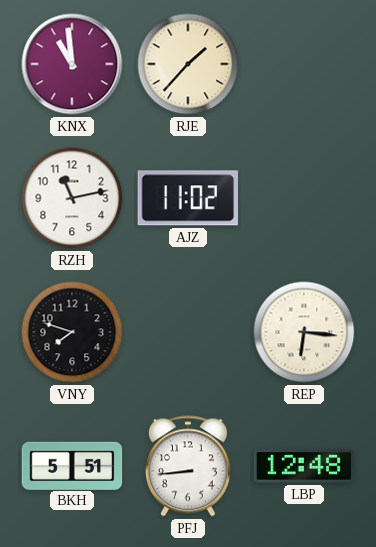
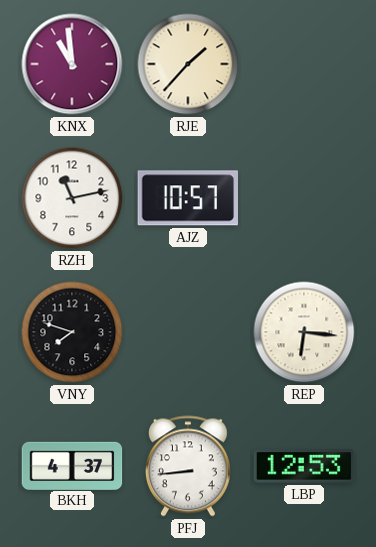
AJZ: 11:02 -> 10:57
BKH: 5:51 -> 4:37
LBP: 12:48 -> 12:53
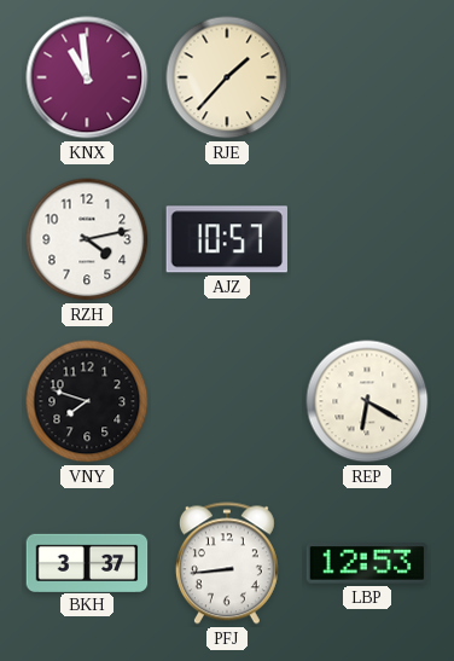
RZH: 11:13 -> 4:13
REP: 6:16 -> 6:20
BKH: 4:37 -> 3:37
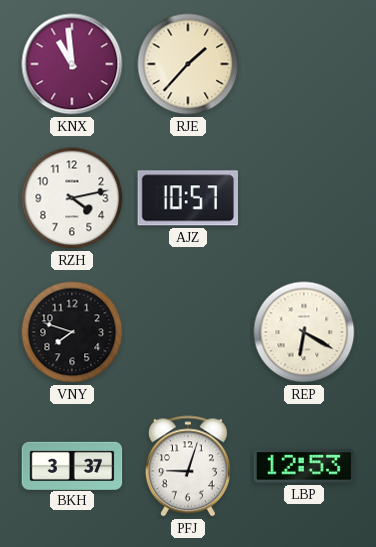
PFJ: 8:44 -> 9:03
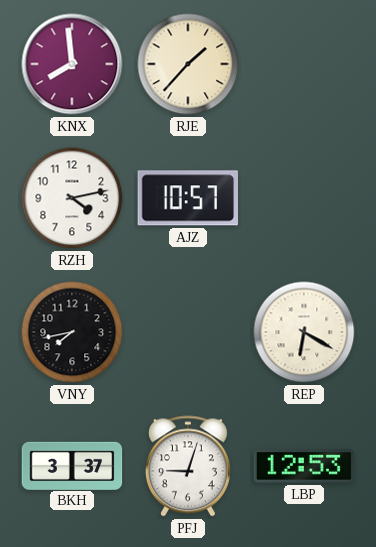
KNX: 10:59 -> 7:59
VNY: 7:48 -> 7:43
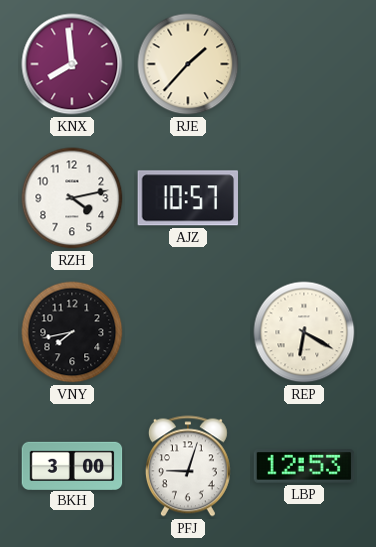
BKH: 3:37 -> 3:00
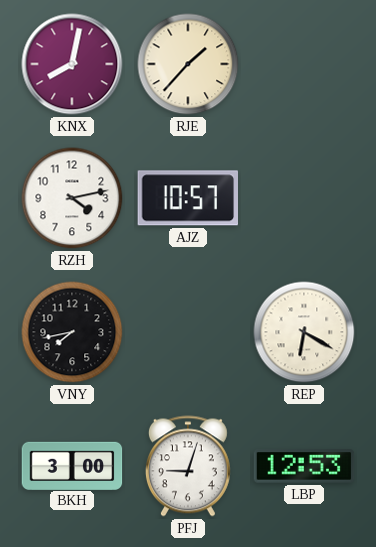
KNX: 7:59 -> 8:02
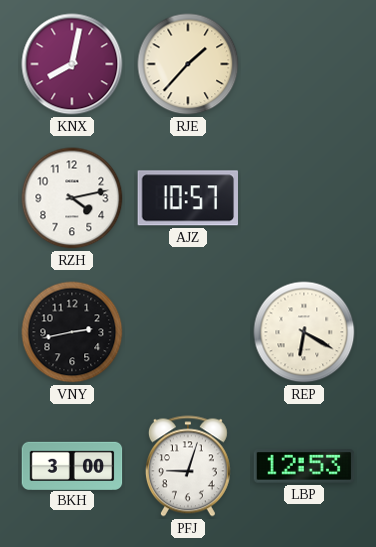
VNY: 7:43 -> 2:43
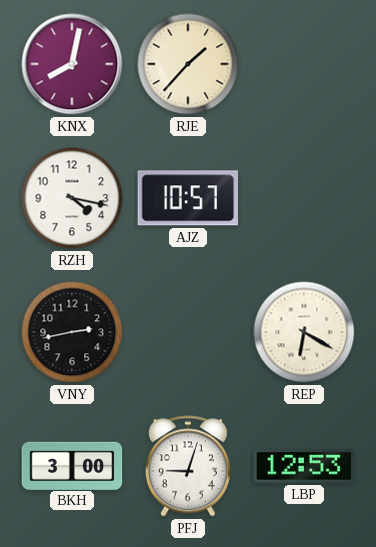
RZH: 4:13 -> 4:17
